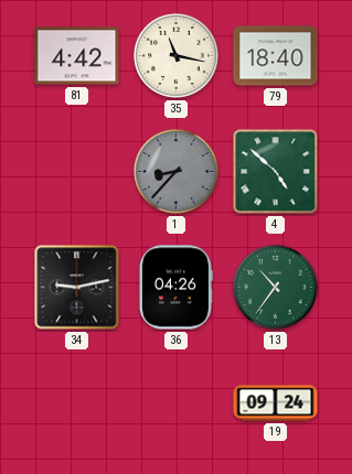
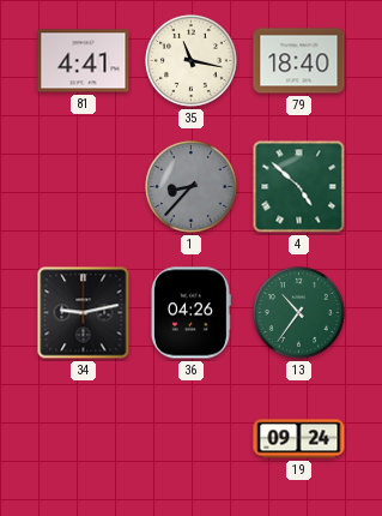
81: 4:42 -> 4:41
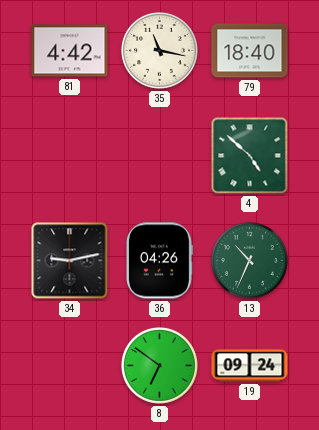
81: 4:41 -> 4:42
1: 8:37 -> none
13: 10:36 -> 10:34
8: none -> 6:51
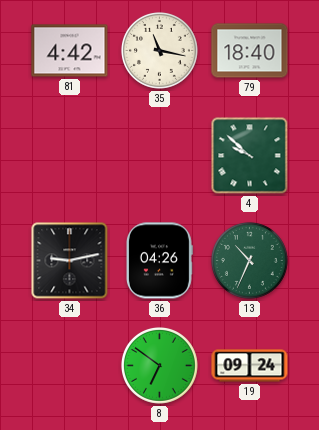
4: 4:52 -> 9:52
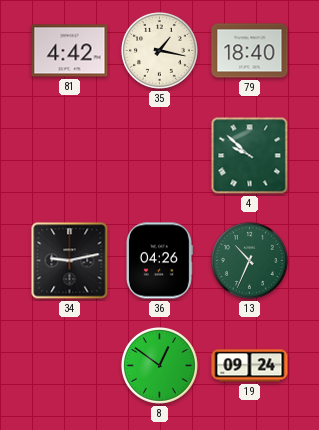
35: 11:17 -> 1:17
8: 6:51 -> 12:51
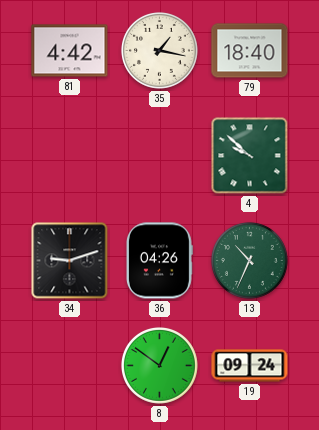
34: 9:13 -> 9:12
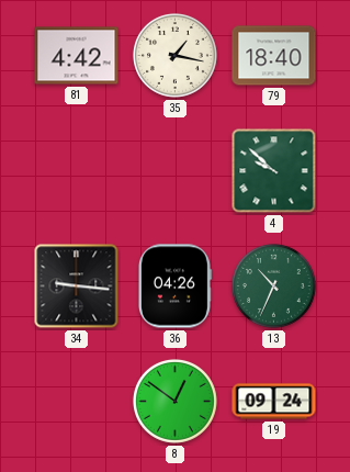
34: 9:12 -> 9:16
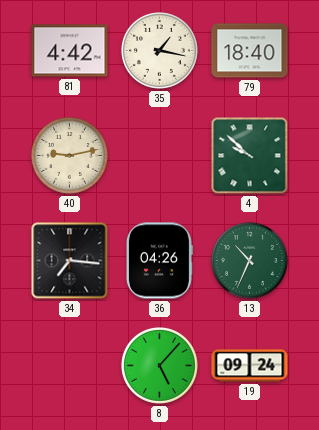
40: none -> 9:13
34: 9:16 -> 7:16
8: 12:51 -> 5:07
